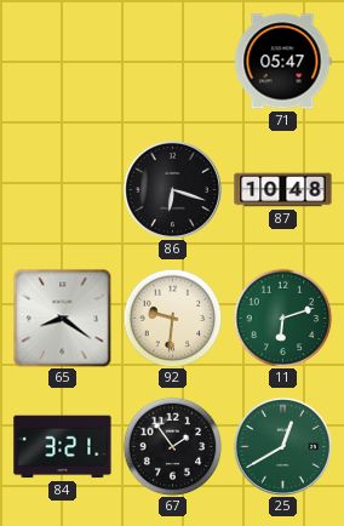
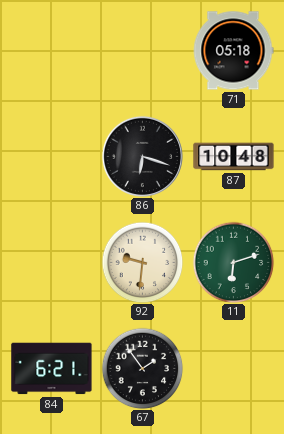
71: 05:47 -> 05:18
65: 8:21 -> none
84: 3:21 -> 6:21
25: 12:40 -> none
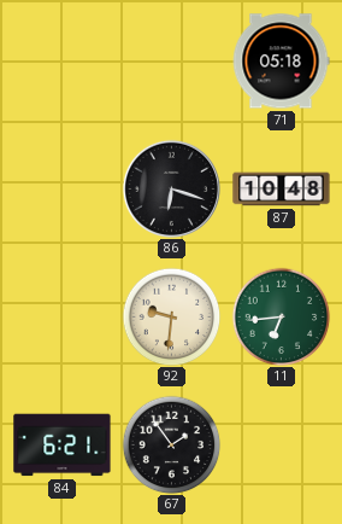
11: 6:12 -> 6:44
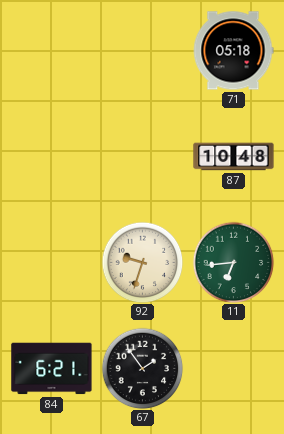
86: 6:18 -> none
92: 9:31 -> 9:33
